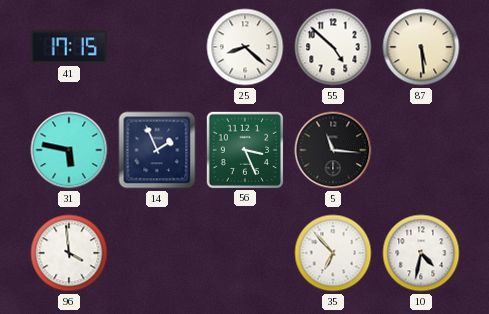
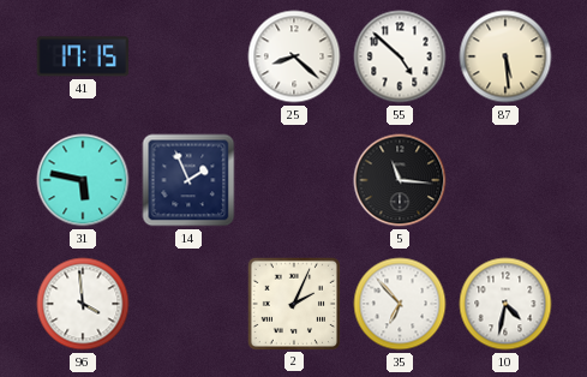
56: 3:26 -> none
2: none -> 2:04
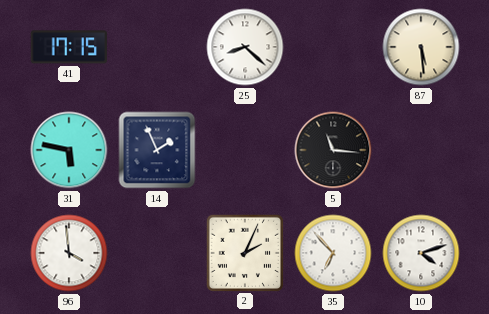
55: 4:52 -> none
10: 4:32 -> 4:12
